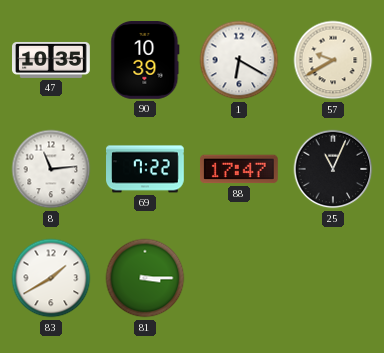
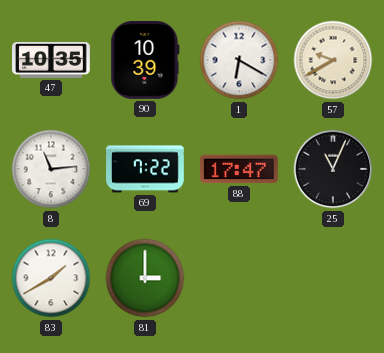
81: 3:15 -> 3:00
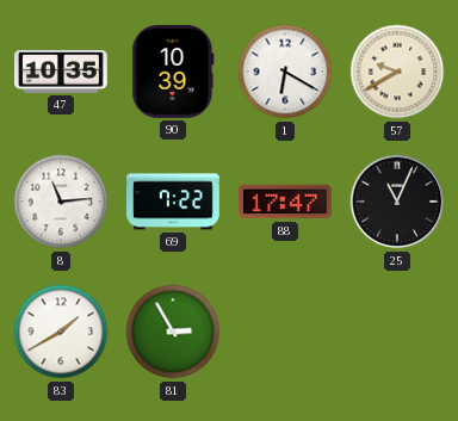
81: 3:00 -> 2:55
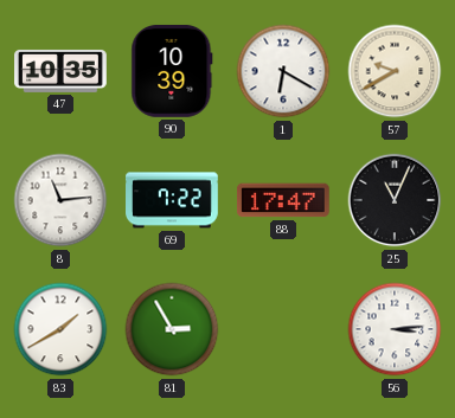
56: none -> 3:14
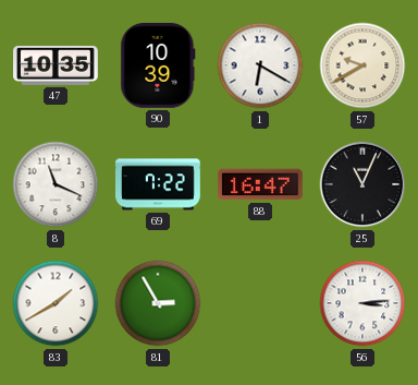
8: 11:14 -> 11:19
88: 17:47 -> 16:47
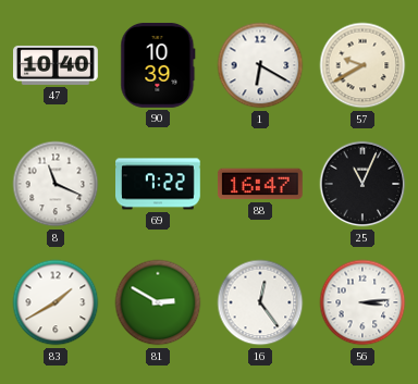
47: 10:35 -> 10:40
81: 2:55 -> 2:50
16: none -> 12:24
